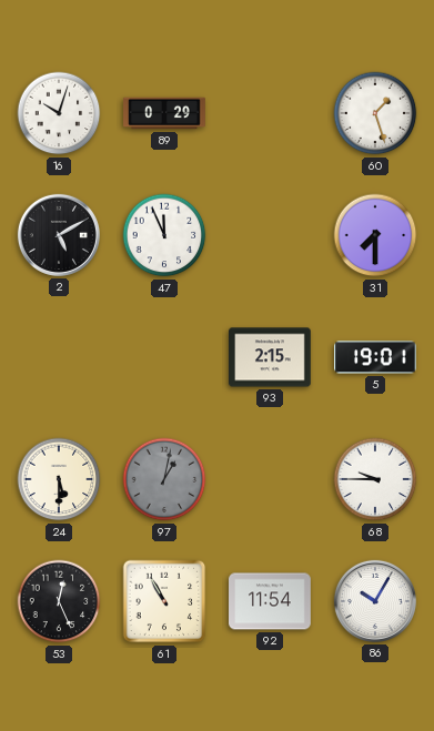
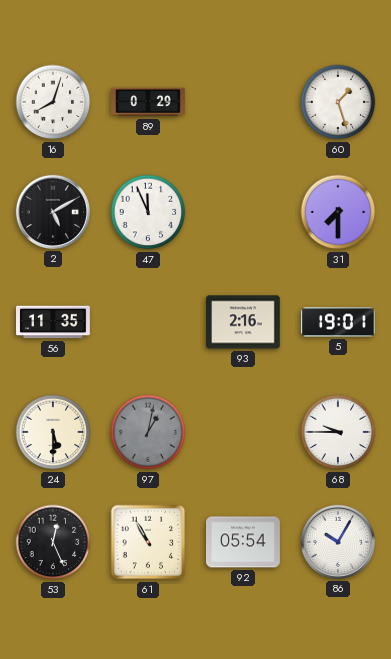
16: 10:03 -> 8:03
56: none -> 11:35
93: 2:15 -> 2:16
92: 11:54 -> 05:54
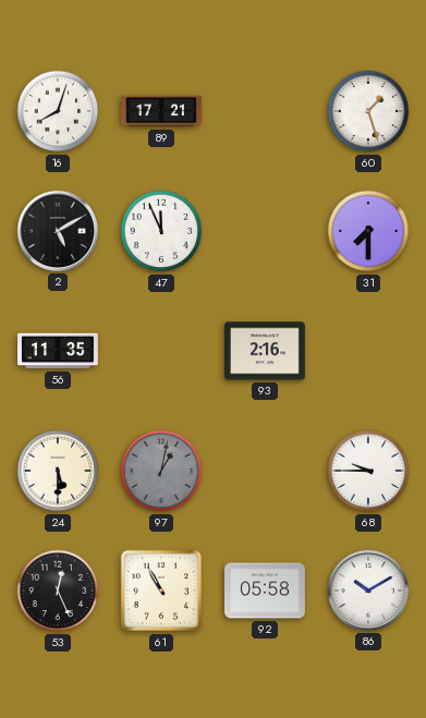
89: 0:29 -> 17:21
5: 19:01 -> none
92: 05:54 -> 05:58
86: 10:05 -> 10:10
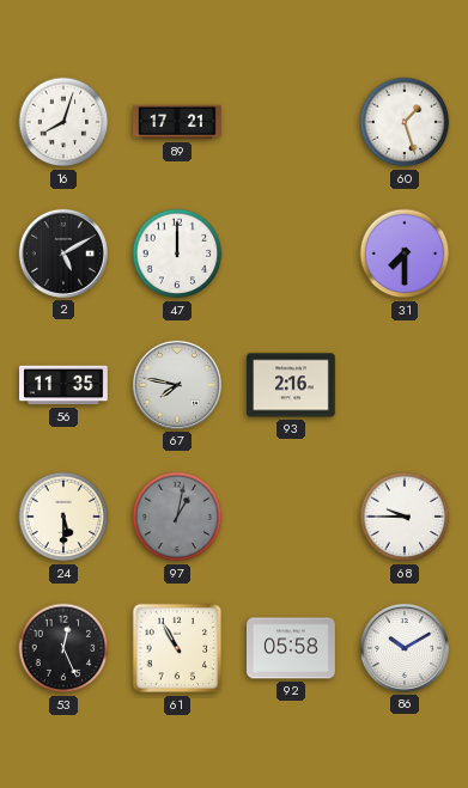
47: 11:56 -> 12:00
67: none -> 7:47
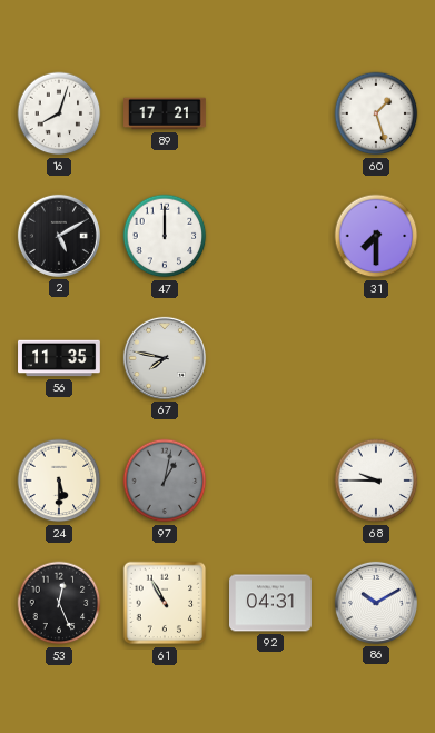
93: 2:16 -> none
92: 05:58 -> 04:31
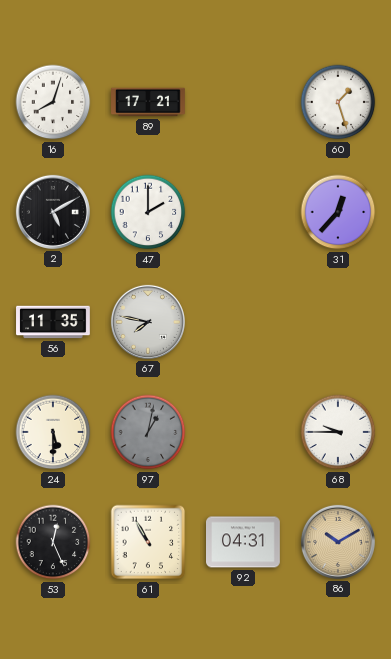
47: 12:00 -> 2:00
31: 7:30 -> 12:37
86 dial: white -> champagne
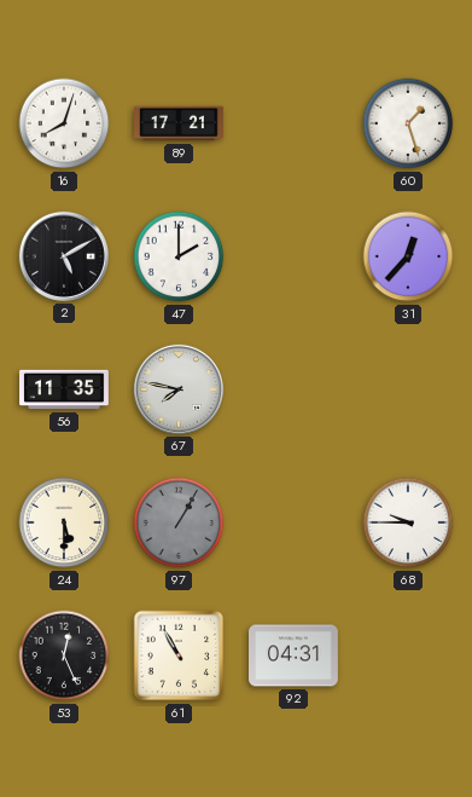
97: 1:02 -> 1:05
86: 10:10 -> none
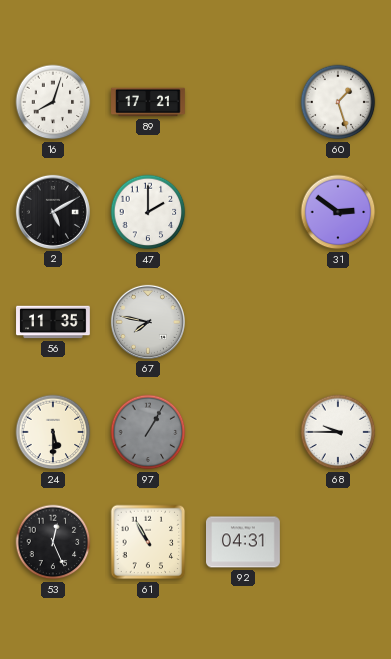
31: 12:37 -> 2:51
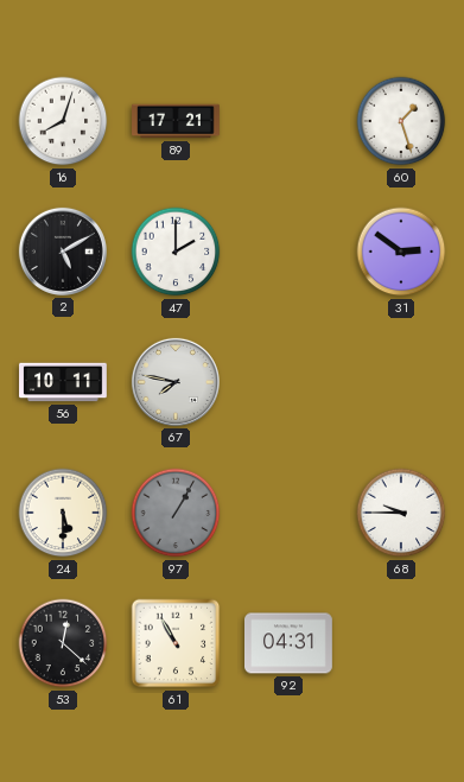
56: 11:35 -> 10:11
53: 12:26 -> 12:22
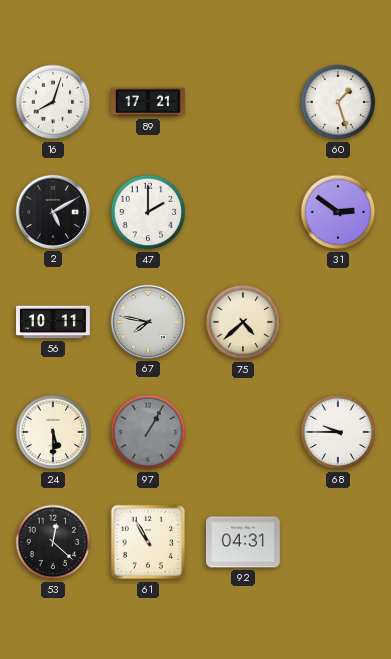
75: none -> 4:38
